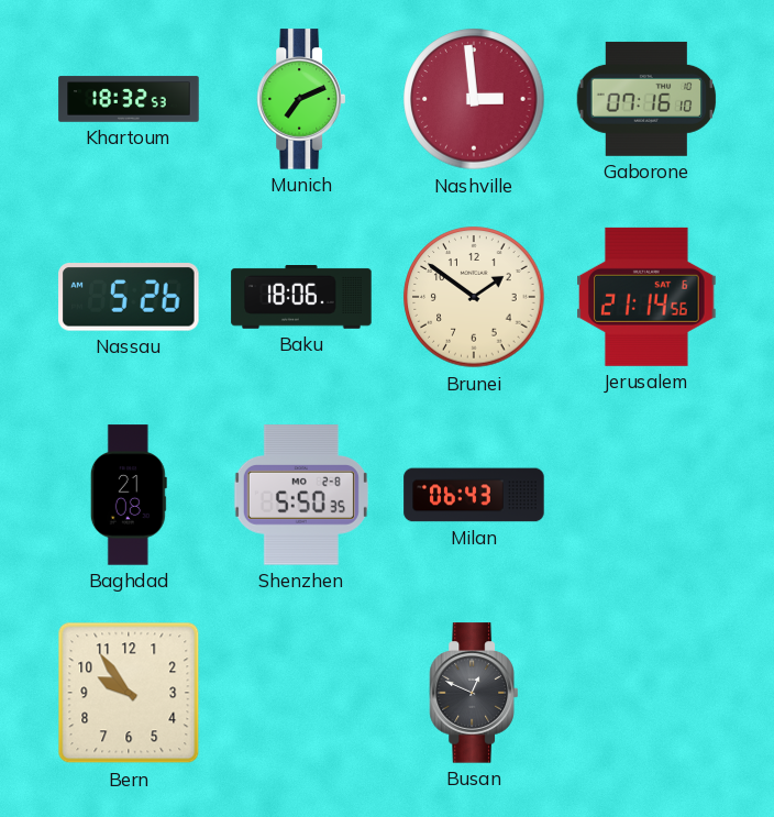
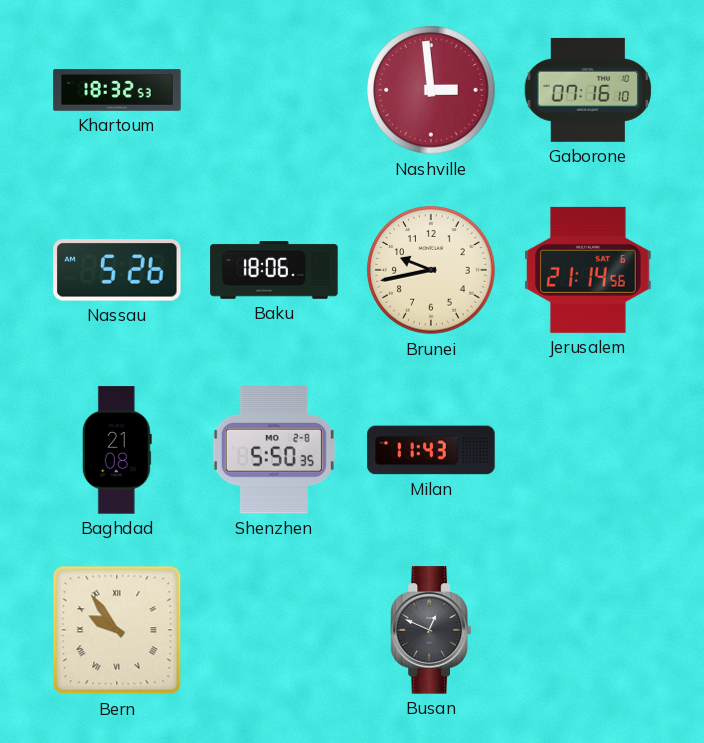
Munich: 7:11 -> none
Brunei: 1:51 -> 9:43
Milan: 06:43 -> 11:43
Bern numerals: Arabic -> Roman
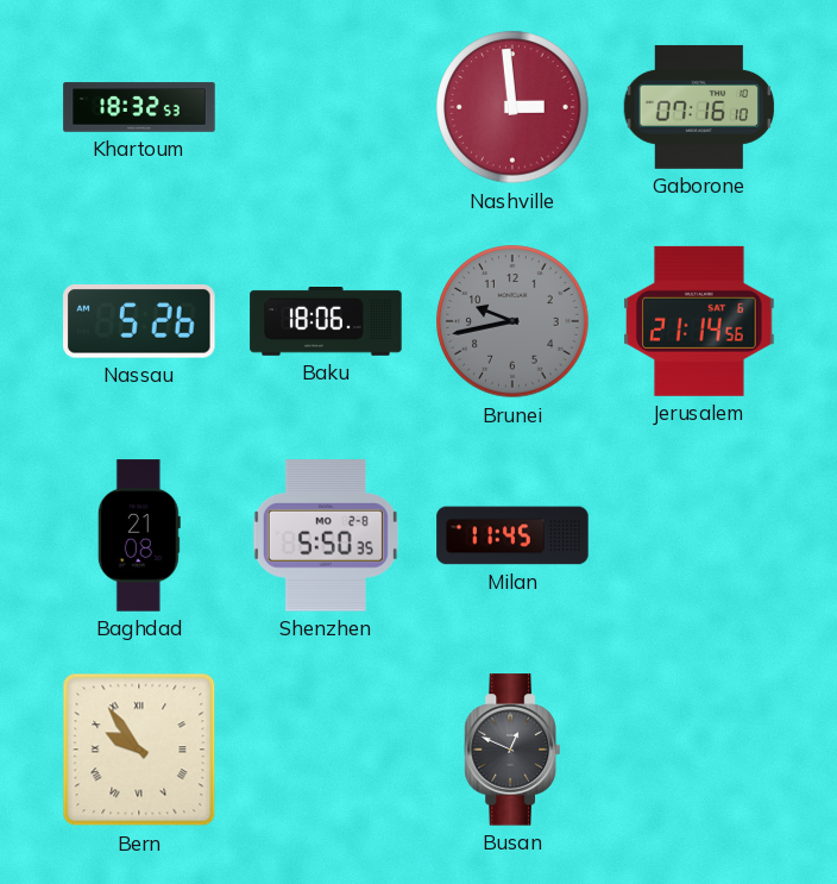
Brunei dial: cream -> grey
Milan: 11:43 -> 11:45
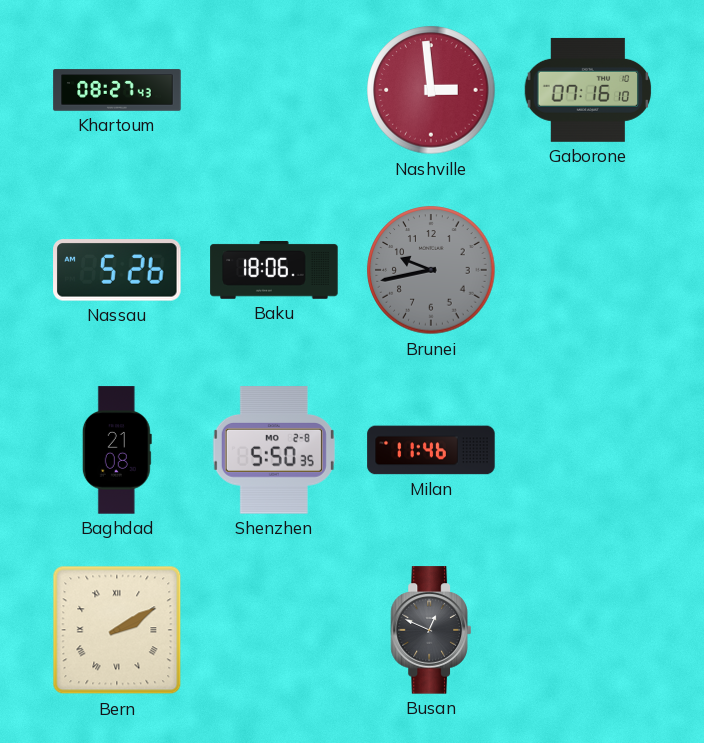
Khartoum: 18:32 -> 08:27
Jerusalem: 21:14 -> none
Milan: 11:45 -> 11:46
Bern: 9:54 -> 2:10
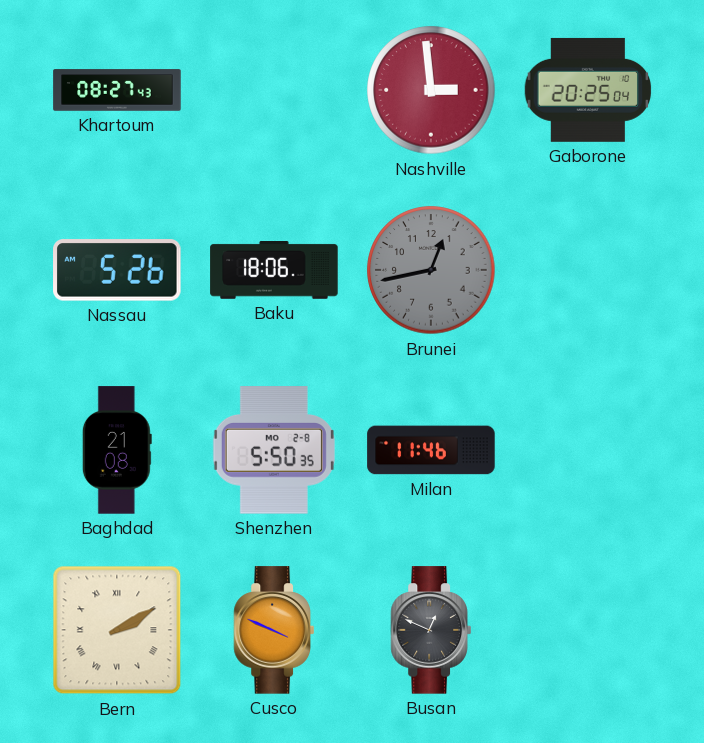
Gaborone: 07:16 -> 20:25
Brunei: 9:43 -> 12:43
Cusco: none -> 3:49
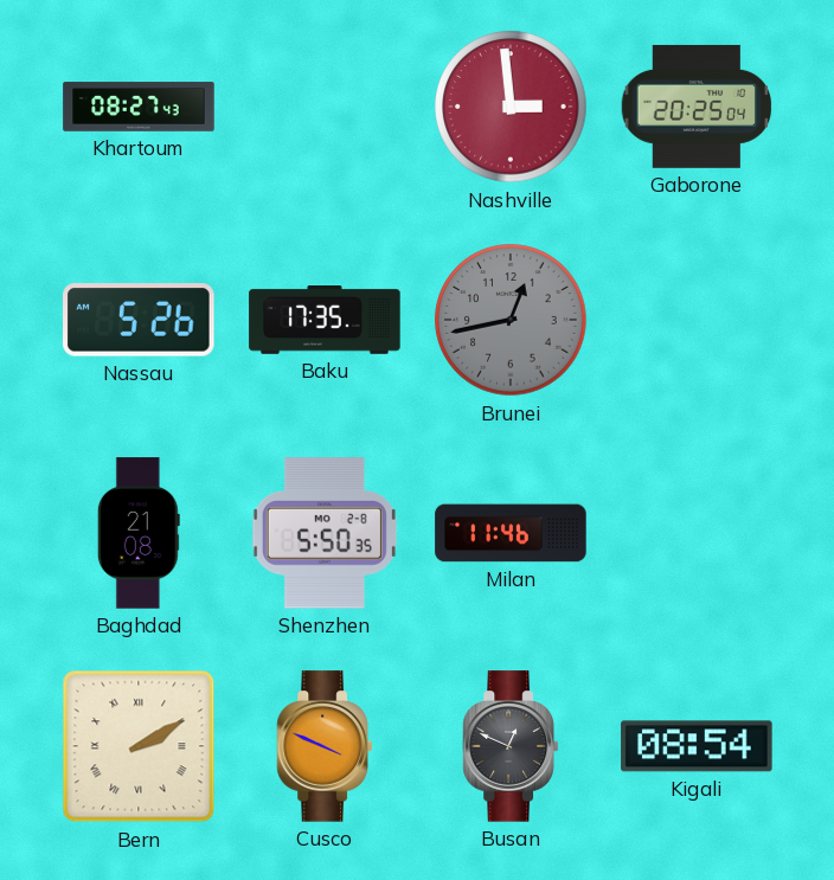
Baku: 18:06 -> 17:35
Kigali: none -> 08:54
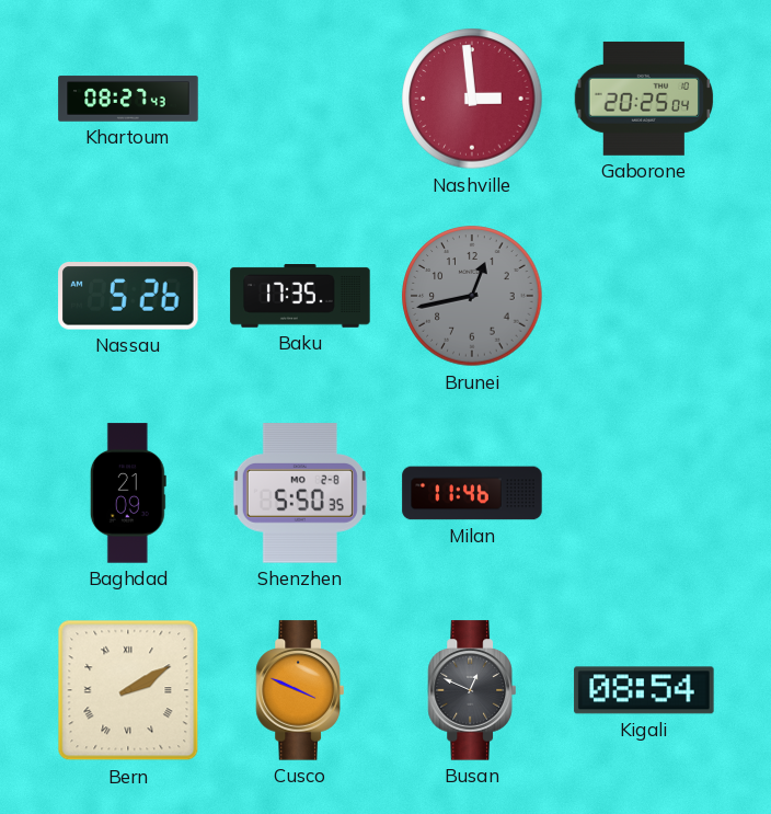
Baghdad: 21:08 -> 21:09
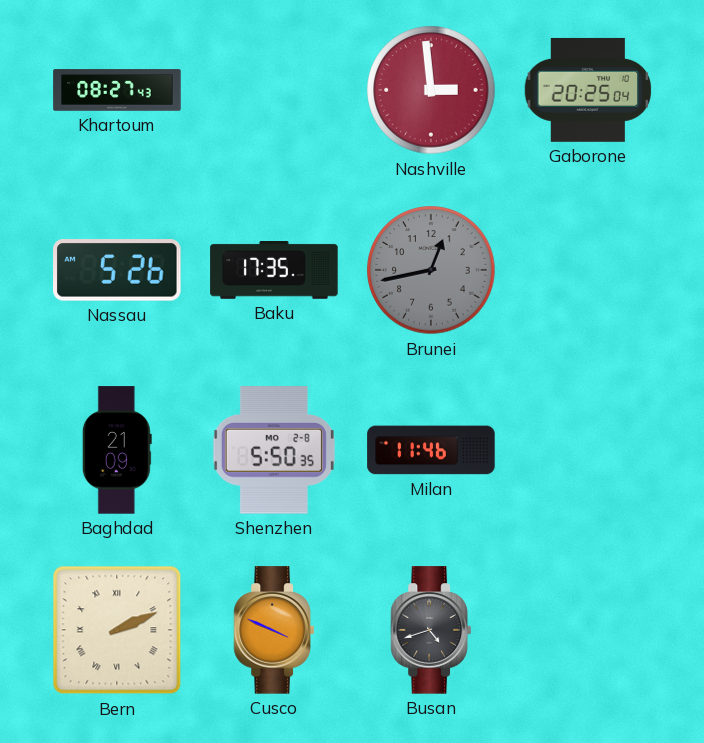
Bern: 2:10 -> 2:11
Busan: 12:49 -> 4:42
Kigali: 08:54 -> none
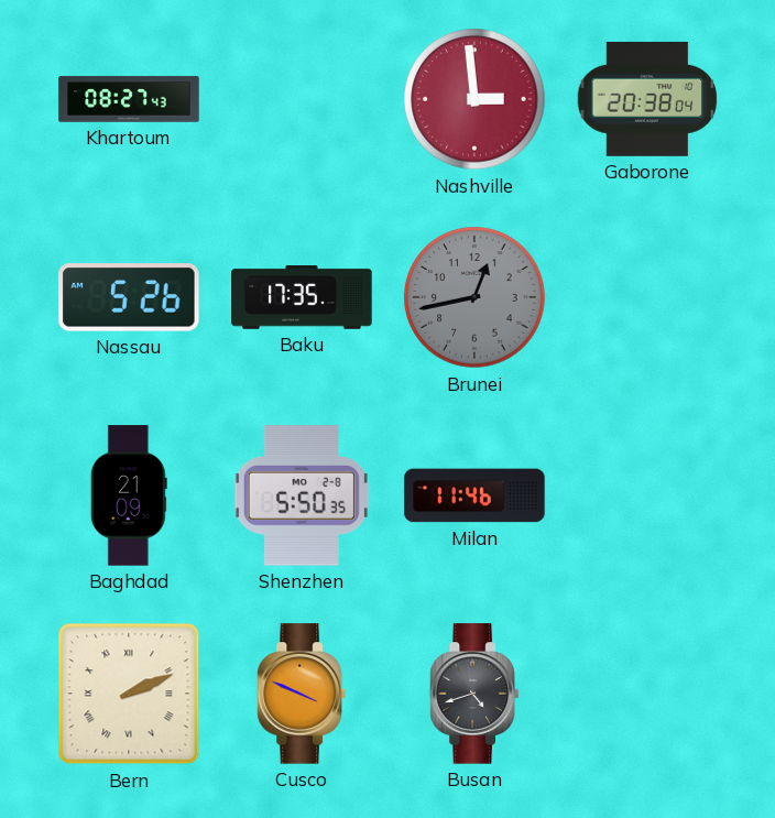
Gaborone: 20:25 -> 20:38
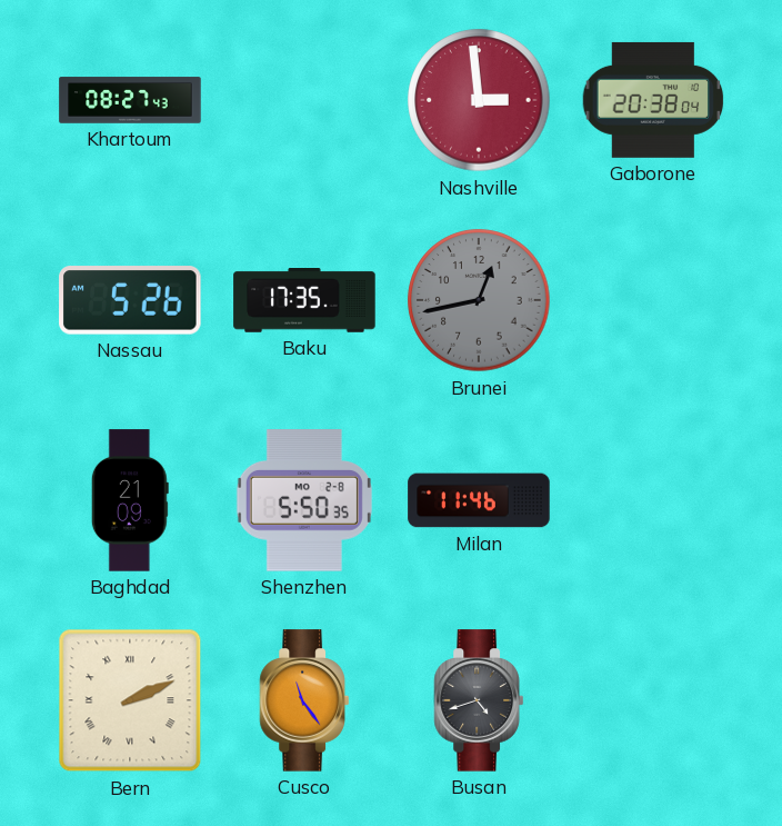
Cusco: 3:49 -> 11:24
